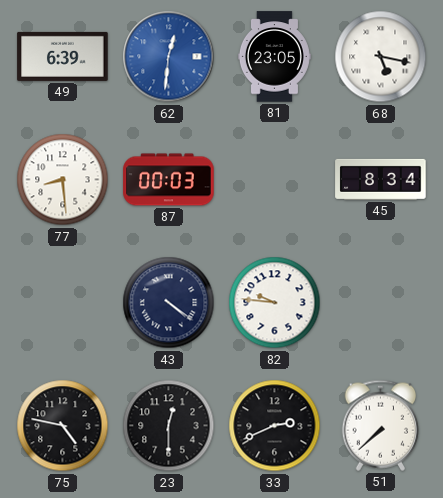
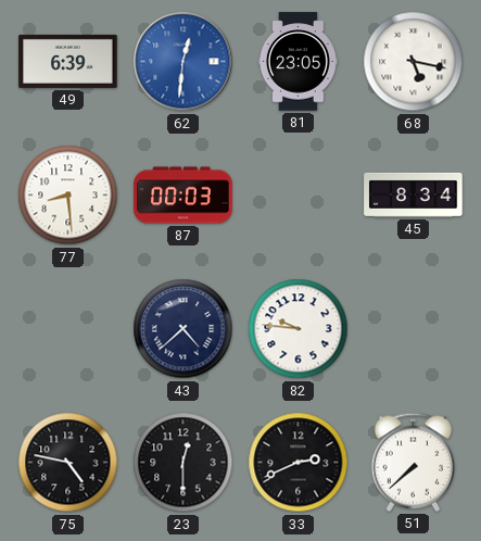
43: 4:21 -> 4:38
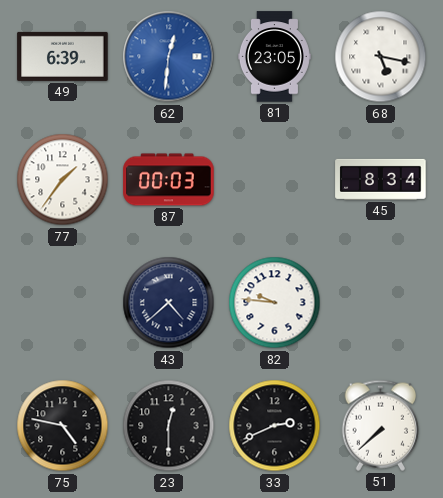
77: 8:29 -> 1:36
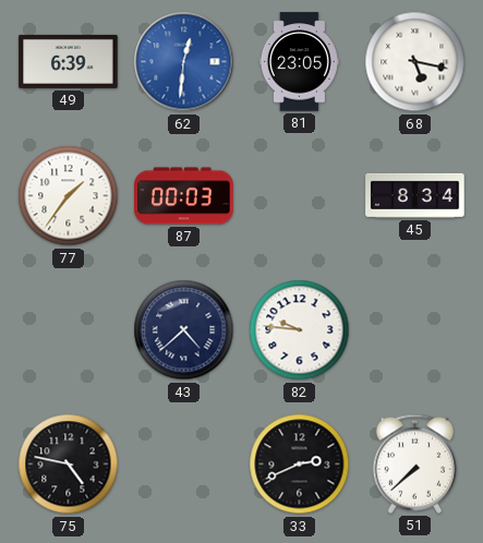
23: 12:30 -> none
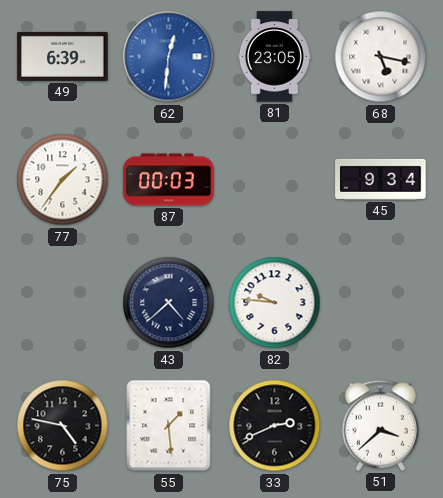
45: 8:34 -> 9:34
55: none -> 1:29
51: 7:38 -> 3:38
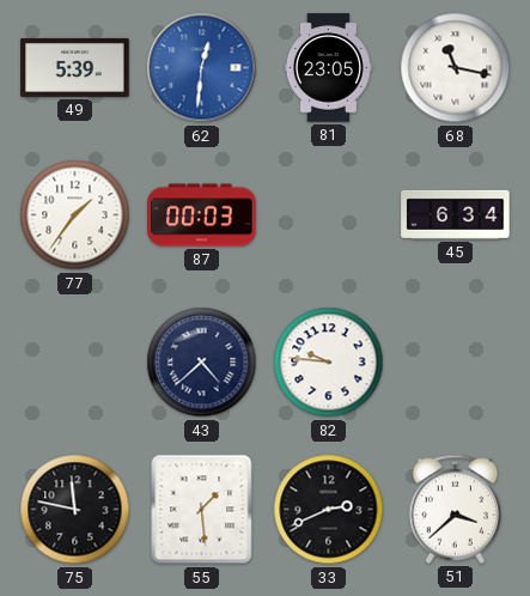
49: 6:39 -> 5:39
68: 5:17 -> 11:17
45: 9:34 -> 6:34
75: 4:47 -> 11:47
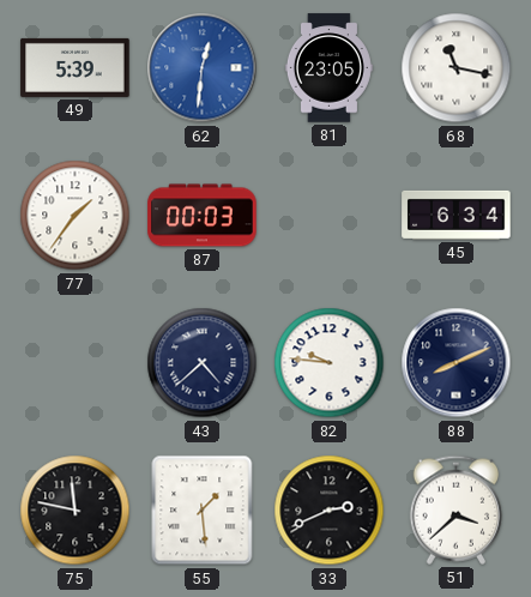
88: none -> 8:11
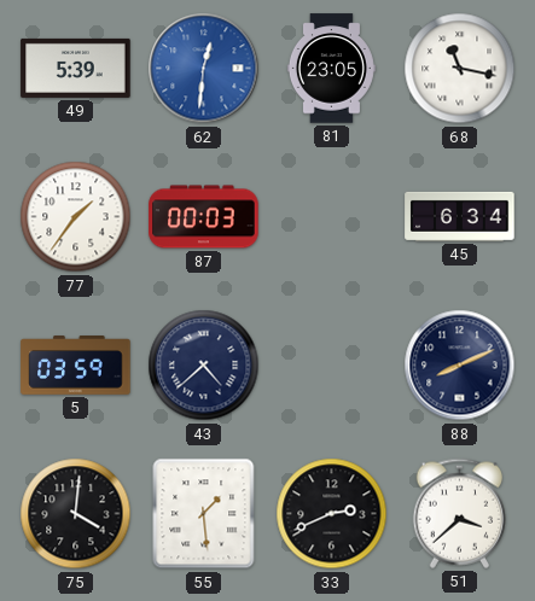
5: none -> 03:59
82: 9:46 -> none
75: 11:47 -> 4:01
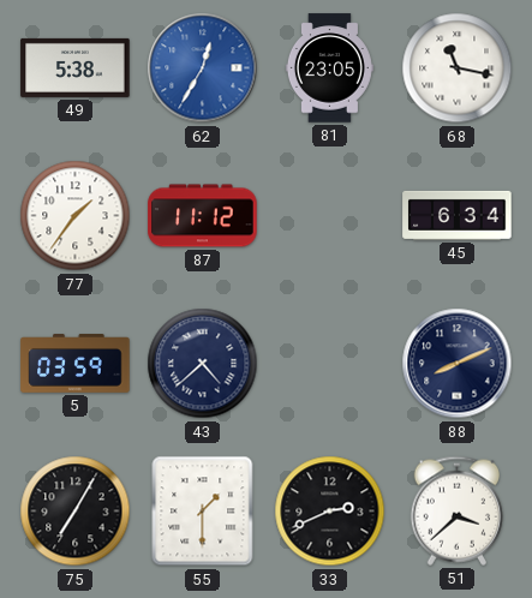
49: 5:39 -> 5:38
62: 12:31 -> 12:35
87: 00:03 -> 11:12
75: 4:01 -> 7:05
55: 1:29 -> 1:30
